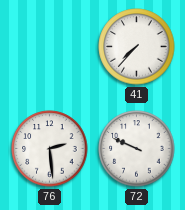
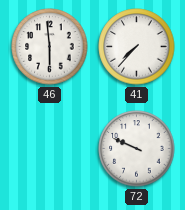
46: none -> 5:59
76: 2:29 -> none
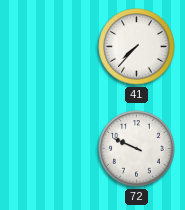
46: 5:59 -> none
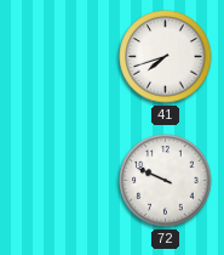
41: 7:37 -> 7:42
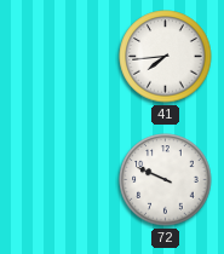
41: 7:42 -> 7:44
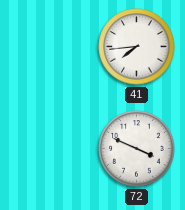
72: 9:49 -> 3:49
